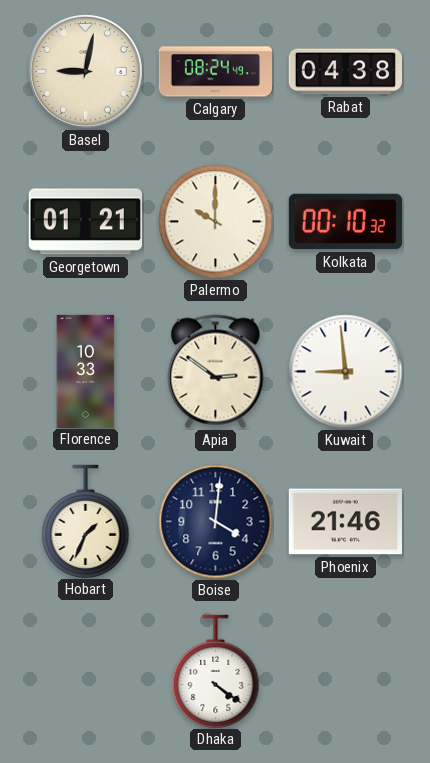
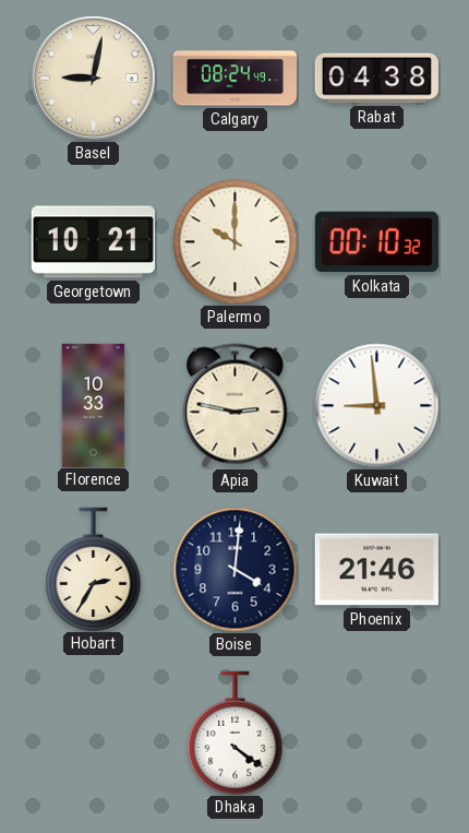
Georgetown: 01:21 -> 10:21
Apia: 2:51 -> 2:47
Hobart: 1:34 -> 2:35
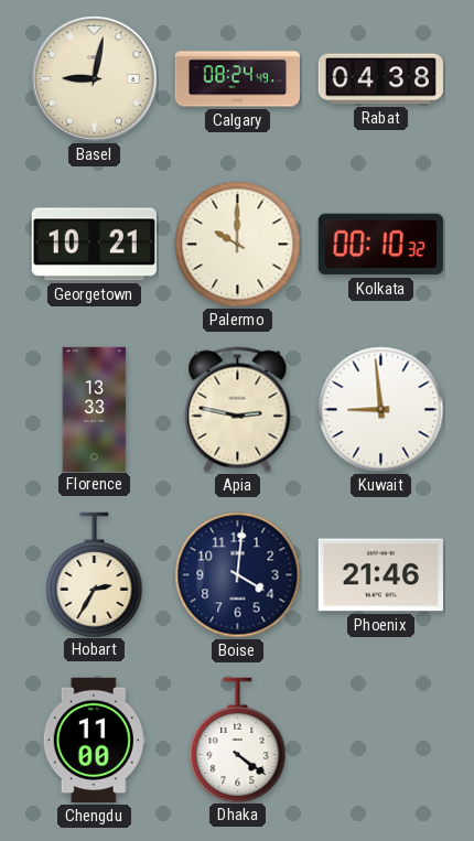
Florence: 10:33 -> 13:33
Chengdu: none -> 11:00
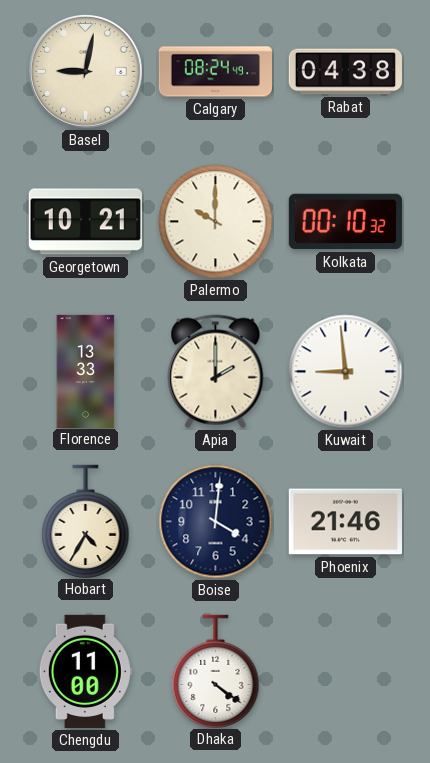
Apia: 2:47 -> 2:00
Hobart: 2:35 -> 4:35
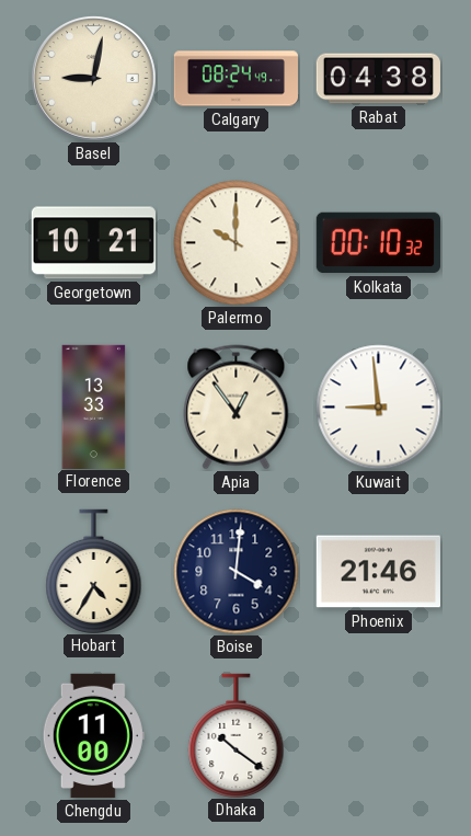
Apia: 2:00 -> 12:54
Dhaka: 4:21 -> 10:21
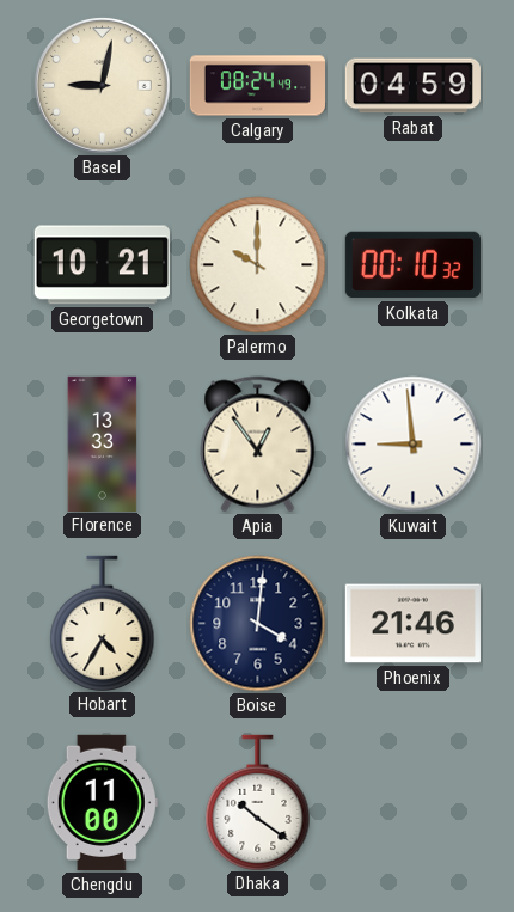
Rabat: 04:38 -> 04:59
